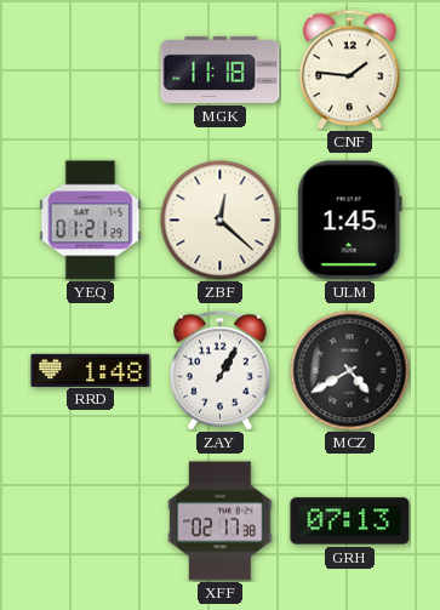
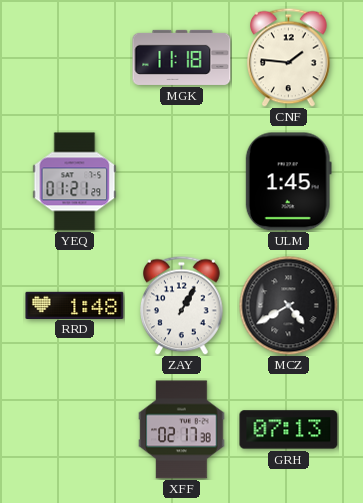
ZBF: 12:22 -> none
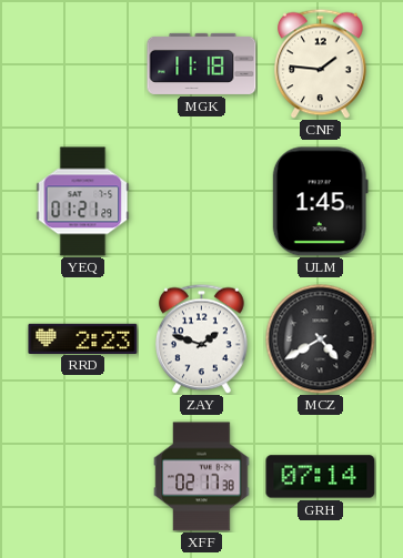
RRD: 1:48 -> 2:23
ZAY: 1:05 -> 1:48
GRH: 07:13 -> 07:14
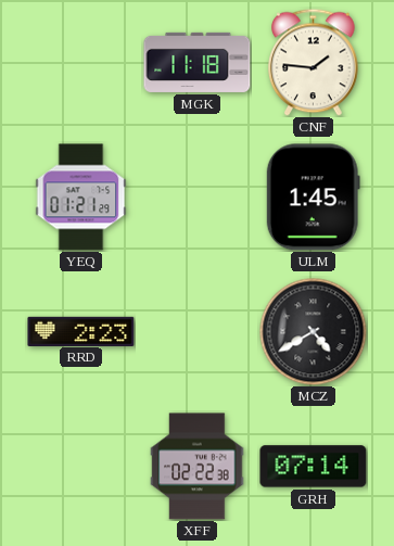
ZAY: 1:48 -> none
XFF: 02:17 -> 02:22
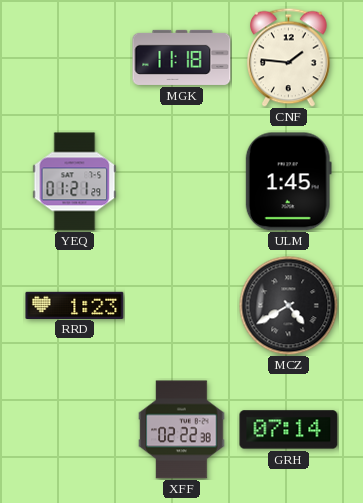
RRD: 2:23 -> 1:23
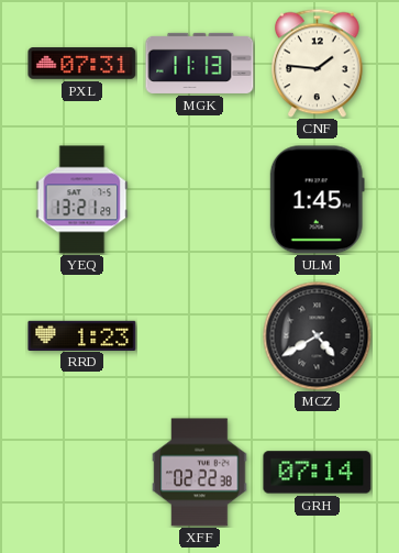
PXL: none -> 07:31
MGK: 11:18 -> 11:13
YEQ: 01:21 -> 13:21
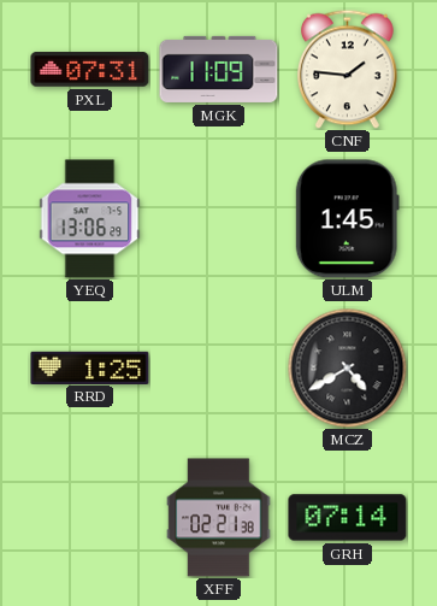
MGK: 11:13 -> 11:09
YEQ: 13:21 -> 13:06
RRD: 1:23 -> 1:25
XFF: 02:22 -> 02:21
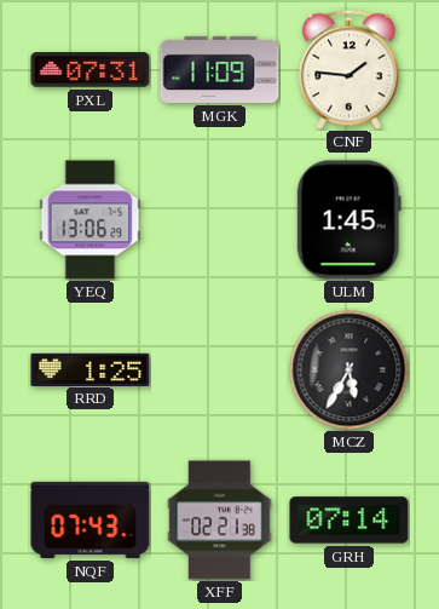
MCZ: 4:40 -> 5:35
NQF: none -> 07:43
